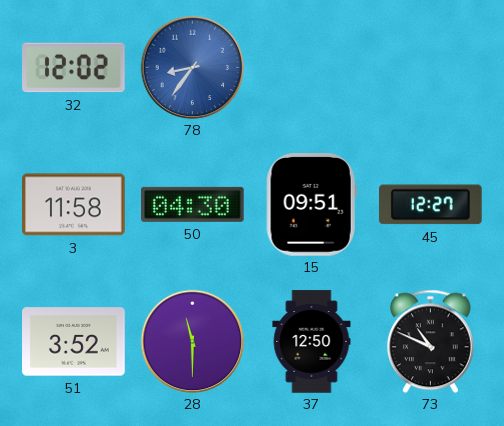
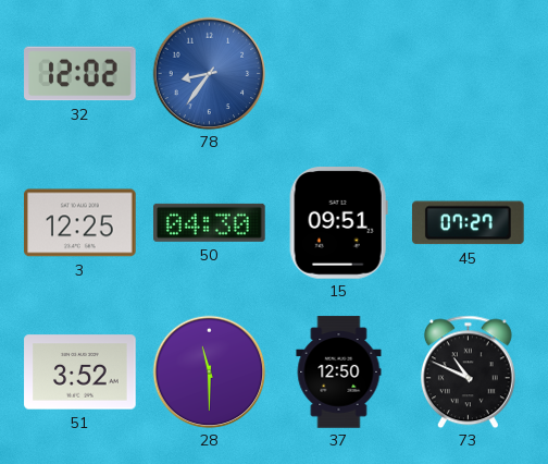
3: 11:58 -> 12:25
45: 12:27 -> 07:27
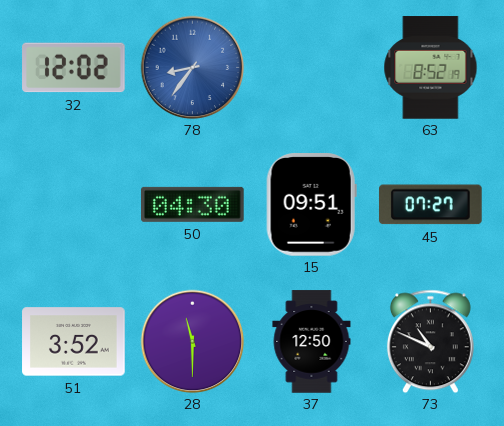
63: none -> 8:52
3: 12:25 -> none
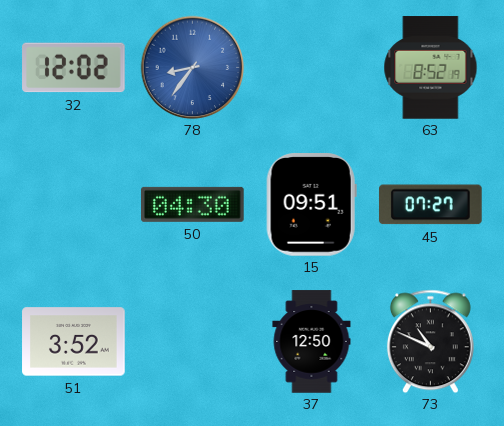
28: 11:30 -> none
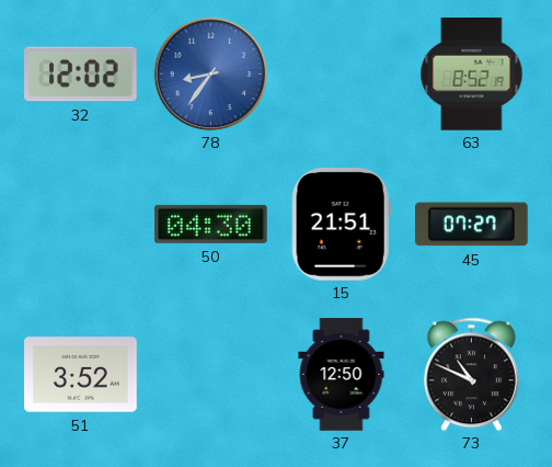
15: 09:51 -> 21:51
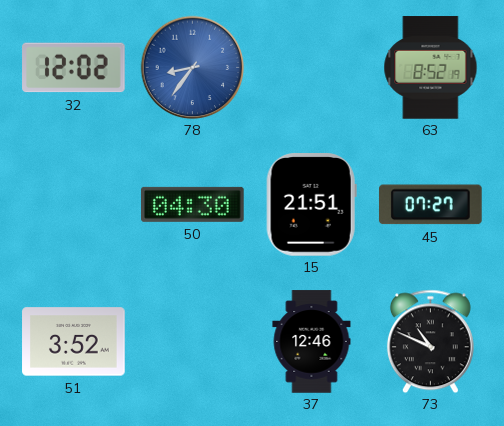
37: 12:50 -> 12:46
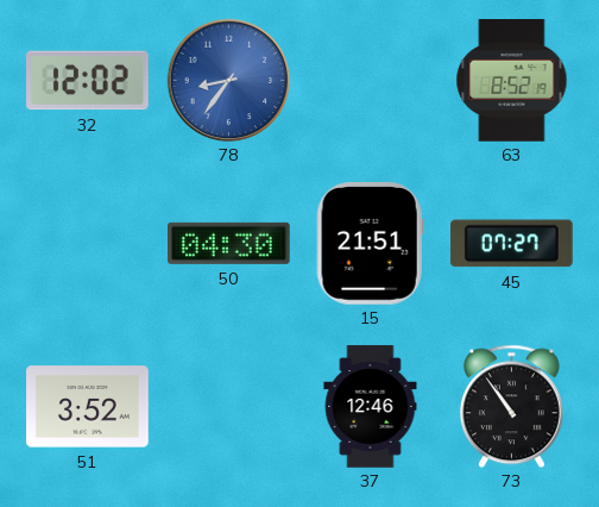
73: 10:49 -> 10:54
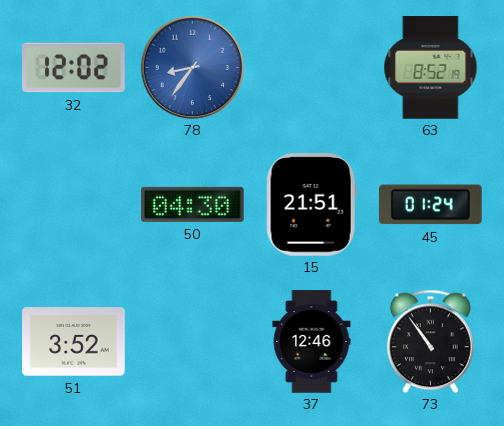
45: 07:27 -> 01:24
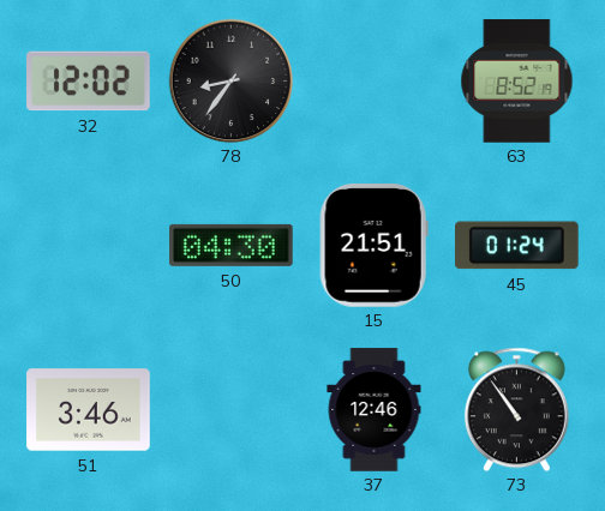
78 dial: blue -> black
51: 3:52 -> 3:46
